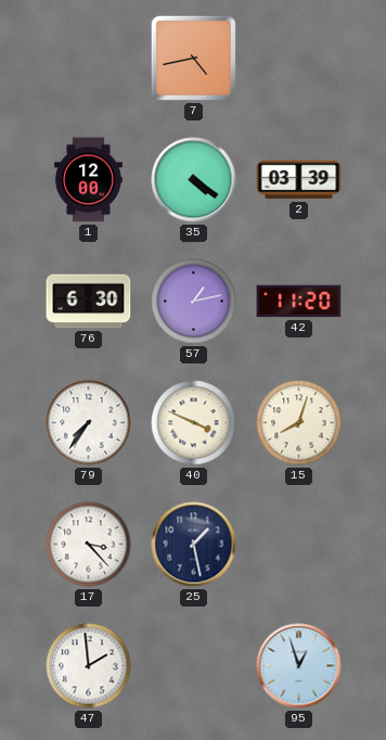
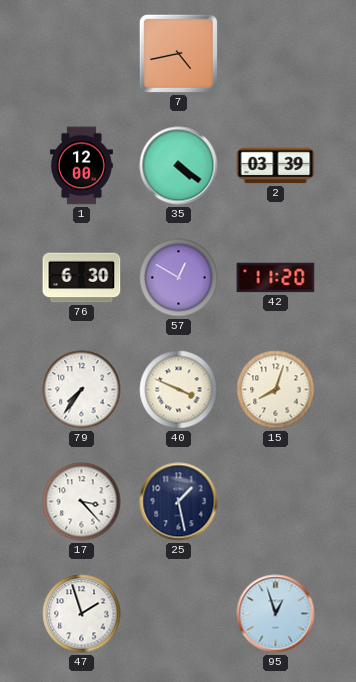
57: 1:13 -> 12:50
47: 1:59 -> 1:57
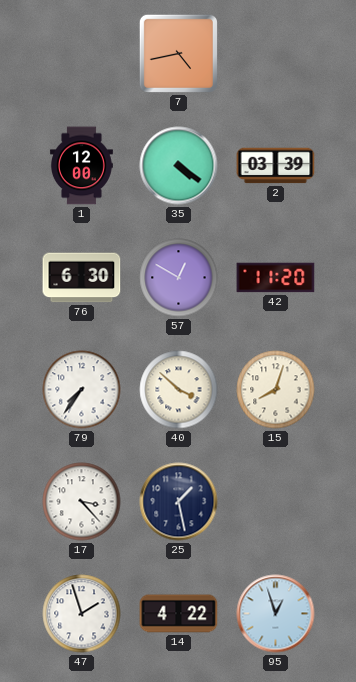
40: 3:49 -> 3:52
14: none -> 4:22
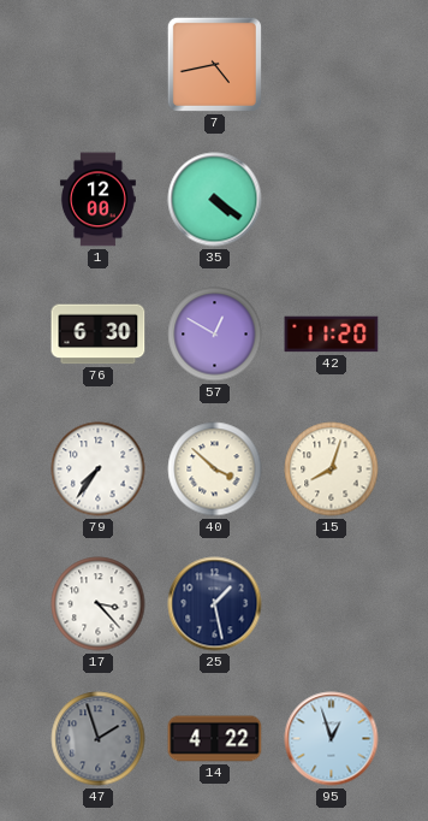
2: 03:39 -> none
47 dial: white -> grey
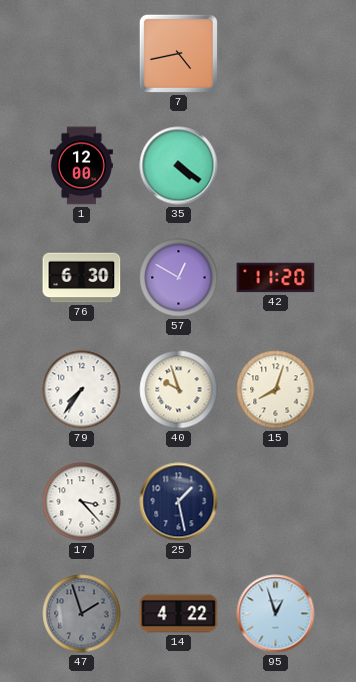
40: 3:52 -> 9:57
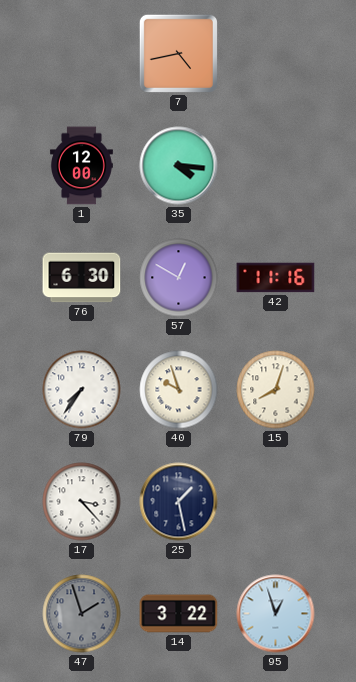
35: 4:21 -> 4:16
42: 11:20 -> 11:16
14: 4:22 -> 3:22
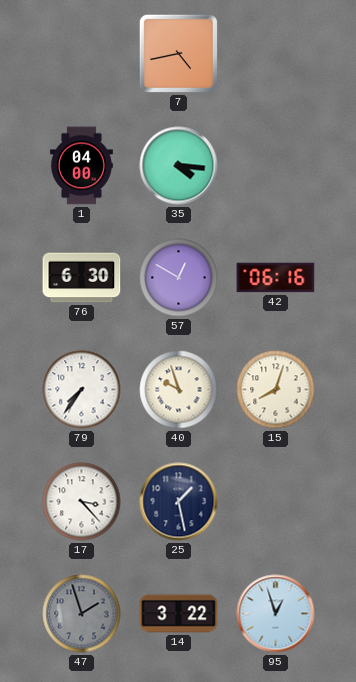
1: 12:00 -> 04:00
42: 11:16 -> 06:16
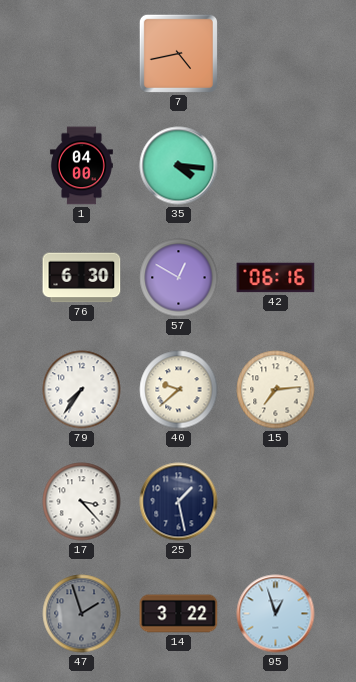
40: 9:57 -> 9:38
15: 8:03 -> 7:14
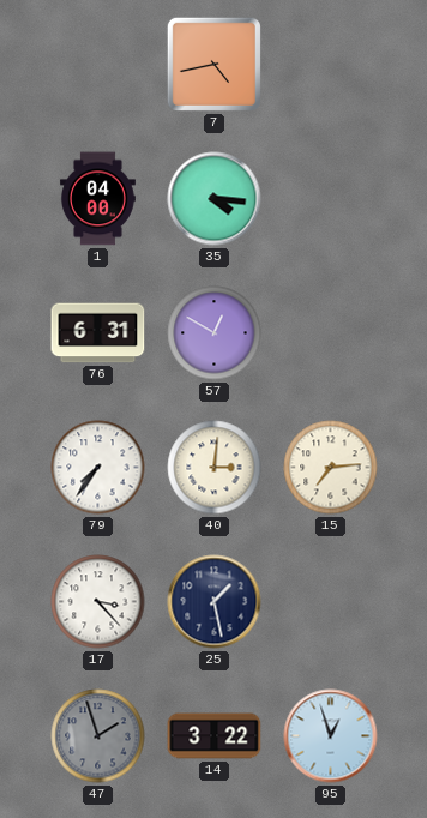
76: 6:30 -> 6:31
42: 06:16 -> none
40: 9:38 -> 3:01
